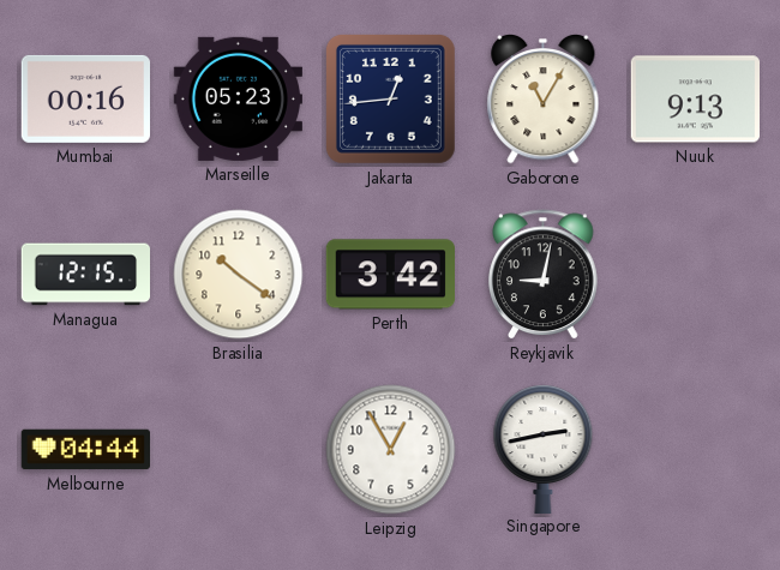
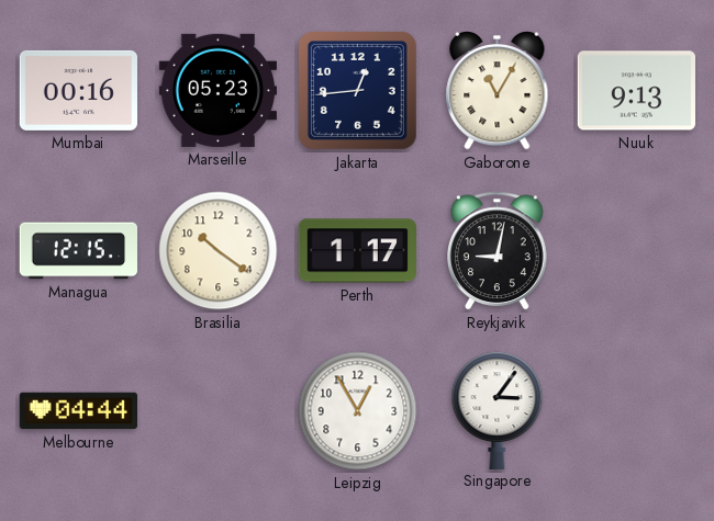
Perth: 3:42 -> 1:17
Singapore: 2:43 -> 3:06
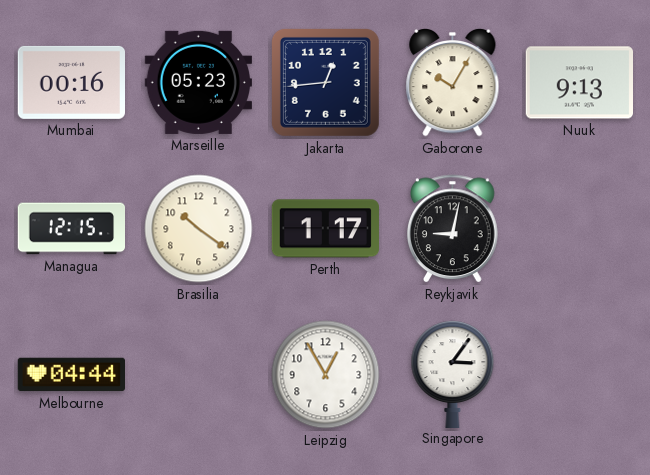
Gaborone: 11:05 -> 10:05
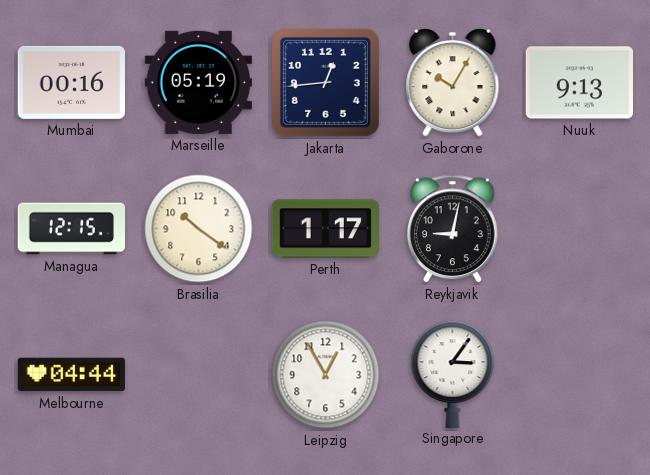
Marseille: 05:23 -> 05:19
